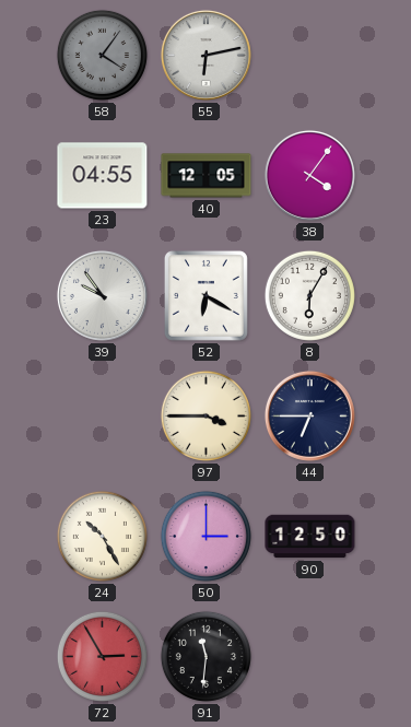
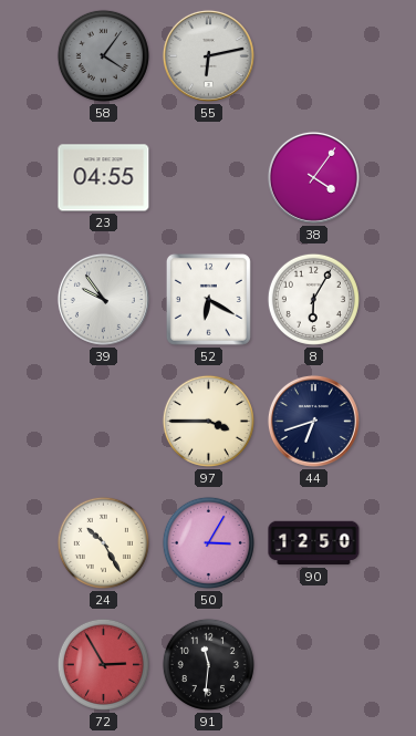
40: 12:05 -> none
44: 6:45 -> 6:42
50: 3:00 -> 3:05
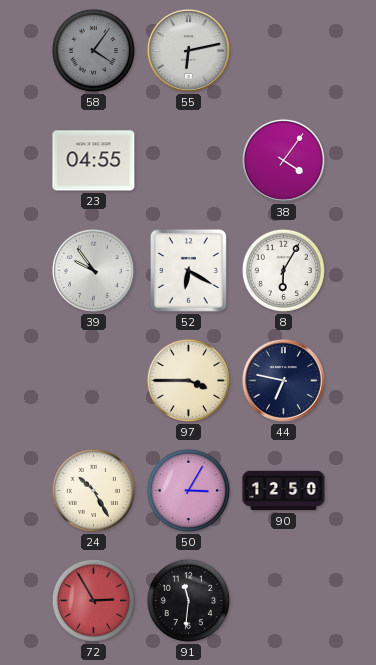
44: 6:42 -> 6:47
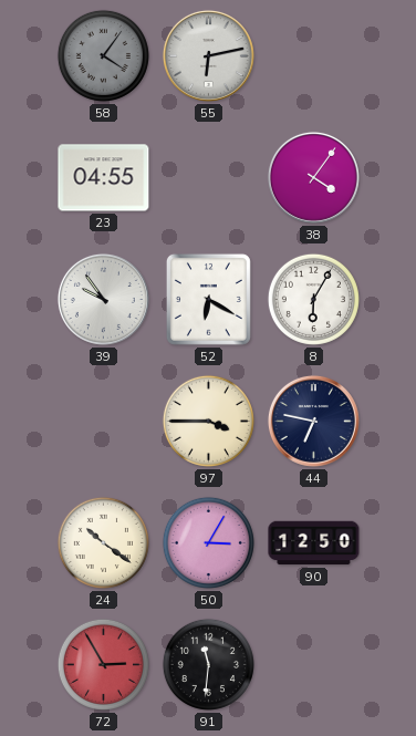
24: 10:25 -> 10:21
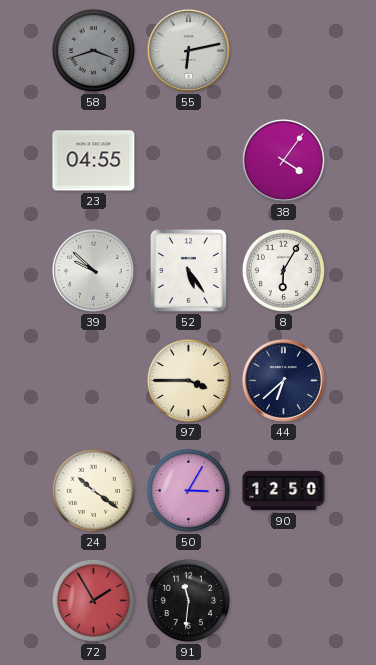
58: 4:06 -> 3:42
39: 9:54 -> 9:52
52: 6:20 -> 5:24
44: 6:47 -> 6:38
72: 2:55 -> 1:55
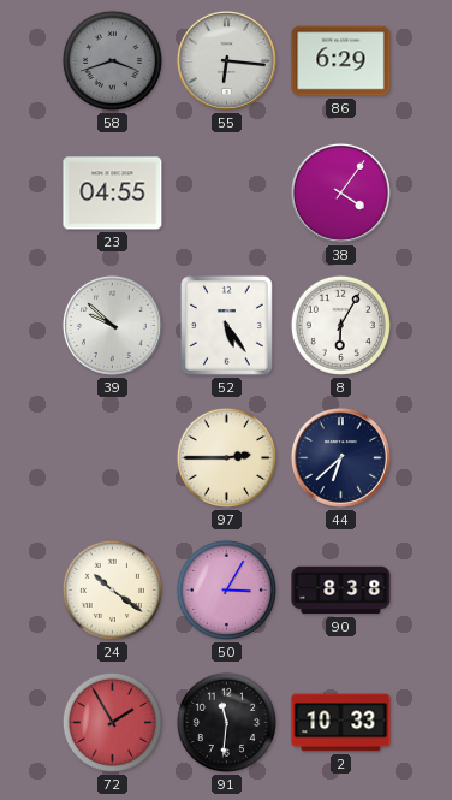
55: 6:13 -> 6:16
86: none -> 6:29
97: 3:45 -> 2:45
90: 12:50 -> 8:38
2: none -> 10:33
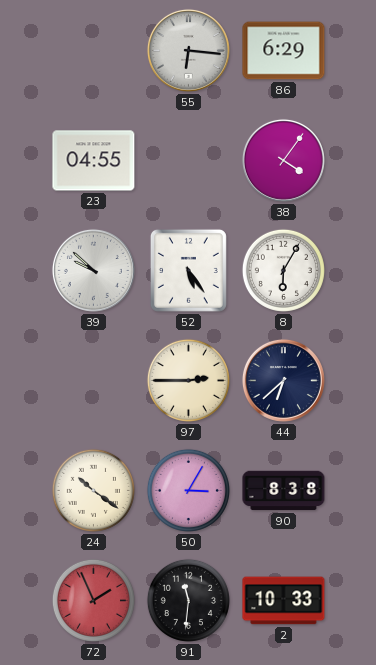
58: 3:42 -> none
72: 1:55 -> 1:56
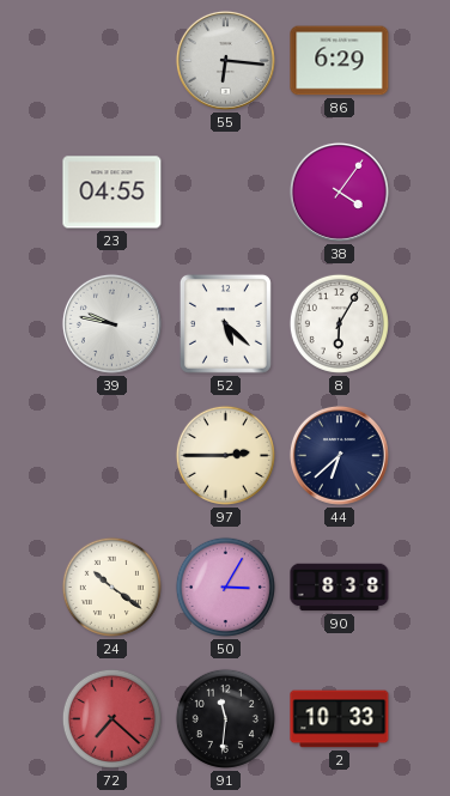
39: 9:52 -> 9:47
52: 5:24 -> 5:22
72: 1:56 -> 7:22
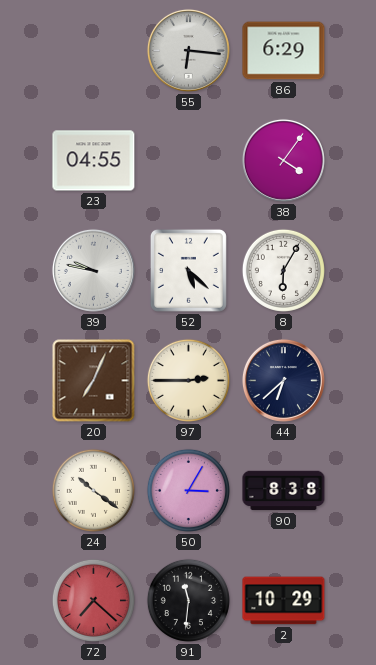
20: none -> 7:04
2: 10:33 -> 10:29
